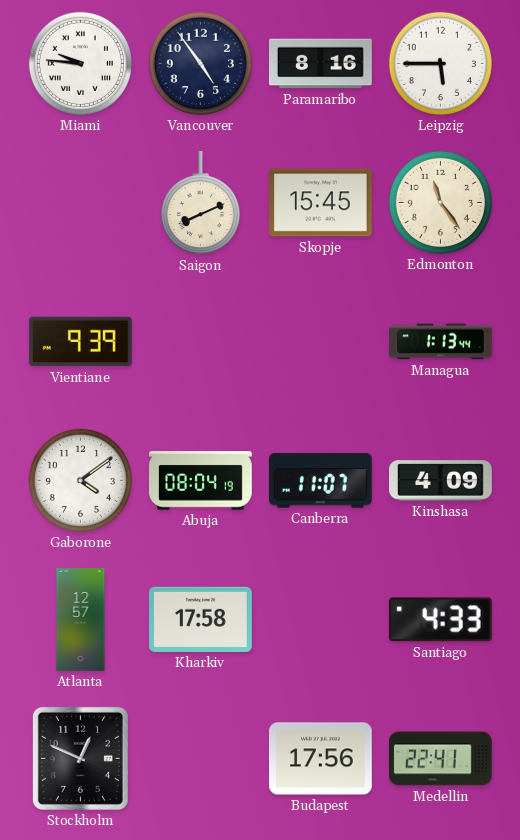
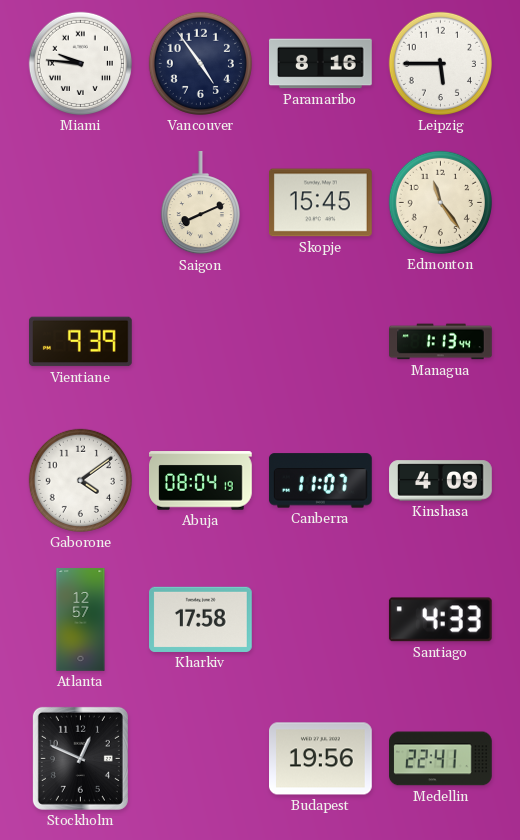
Budapest: 17:56 -> 19:56
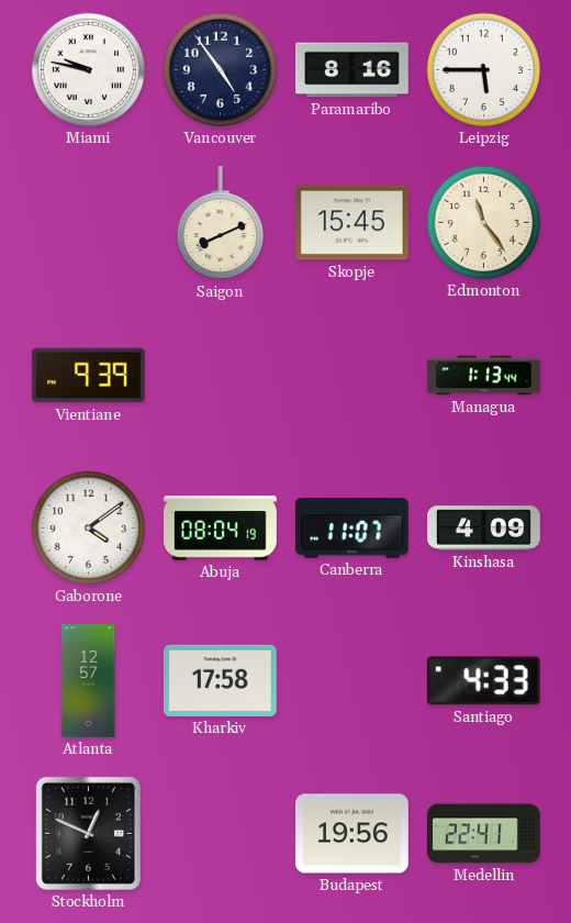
Miami: 9:46 -> 9:47
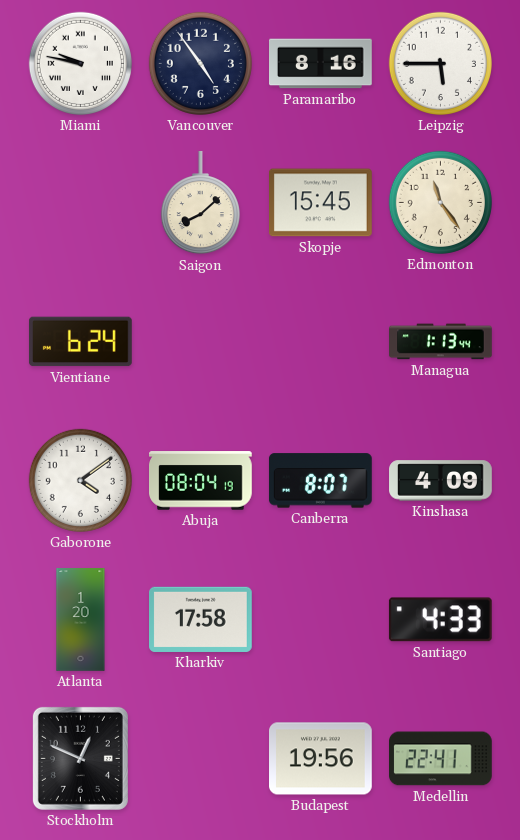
Saigon: 8:11 -> 8:08
Vientiane: 9:39 -> 6:24
Canberra: 11:07 -> 8:07
Atlanta: 12:57 -> 1:20
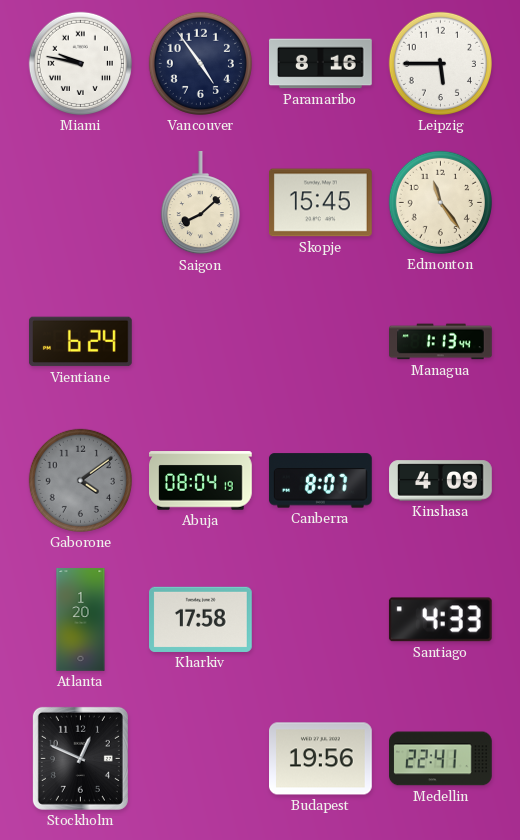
Gaborone dial: white -> grey
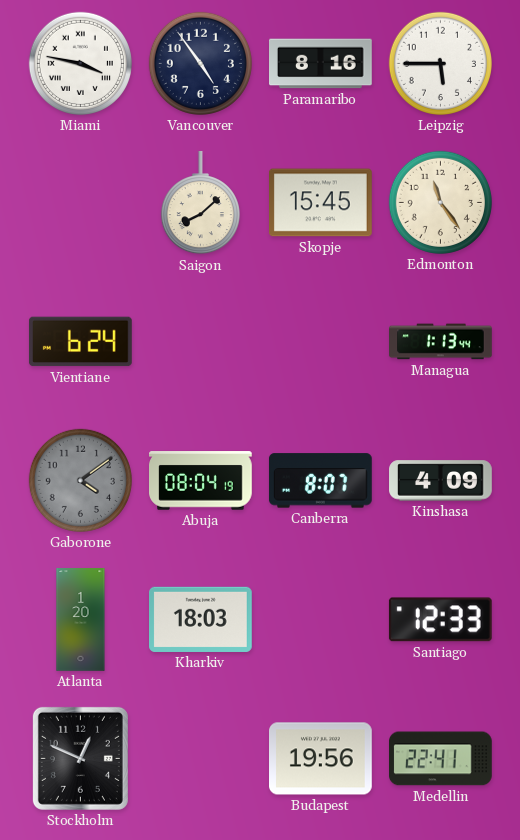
Miami: 9:47 -> 3:47
Kharkiv: 17:58 -> 18:03
Santiago: 4:33 -> 12:33
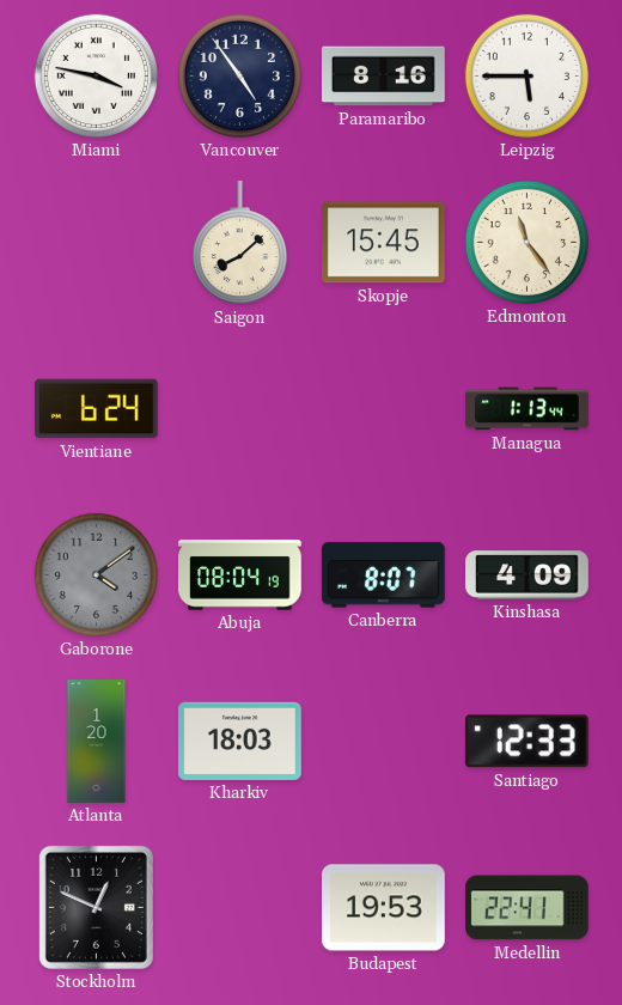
Budapest: 19:56 -> 19:53
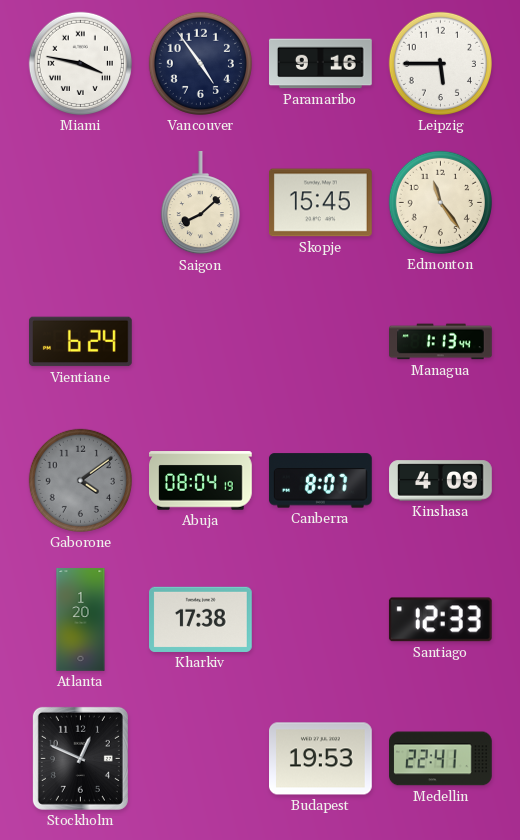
Paramaribo: 8:16 -> 9:16
Kharkiv: 18:03 -> 17:38
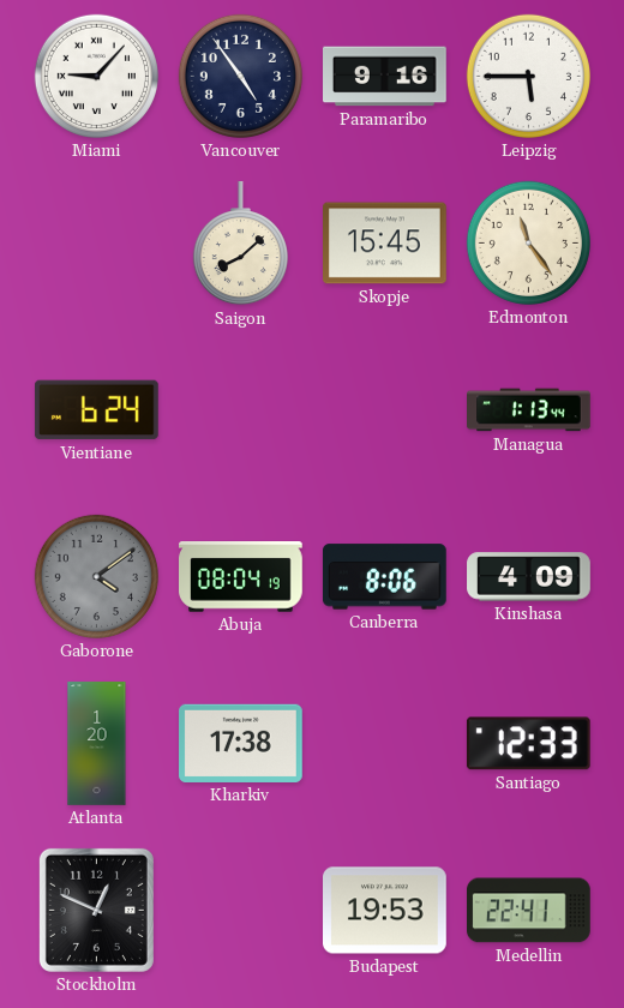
Miami: 3:47 -> 9:07
Canberra: 8:07 -> 8:06
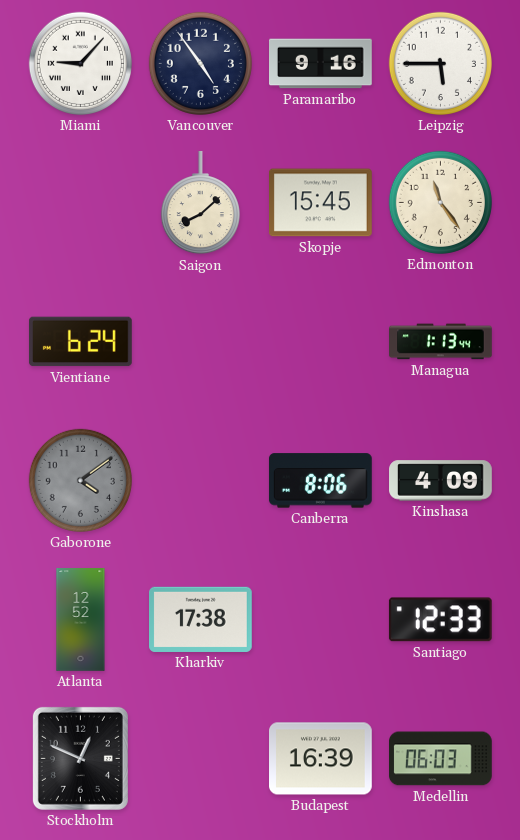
Abuja: 08:04 -> none
Atlanta: 1:20 -> 12:52
Budapest: 19:53 -> 16:39
Medellin: 22:41 -> 06:03
